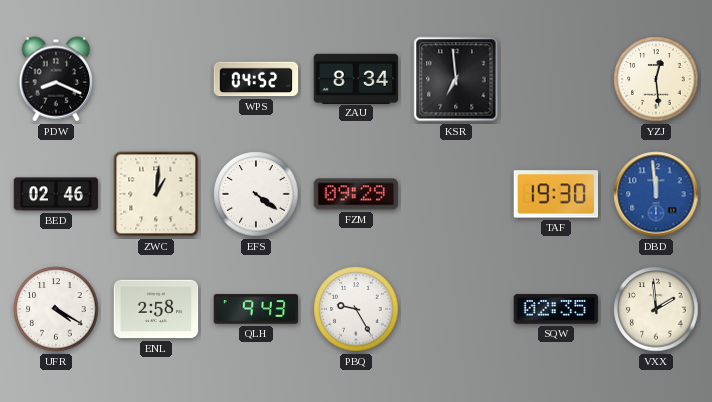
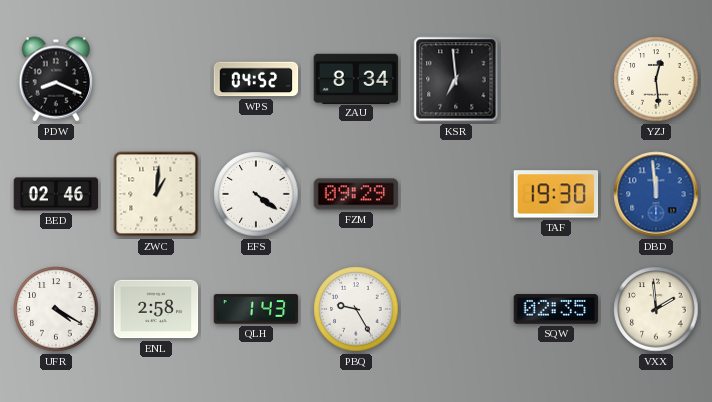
QLH: 9:43 -> 1:43
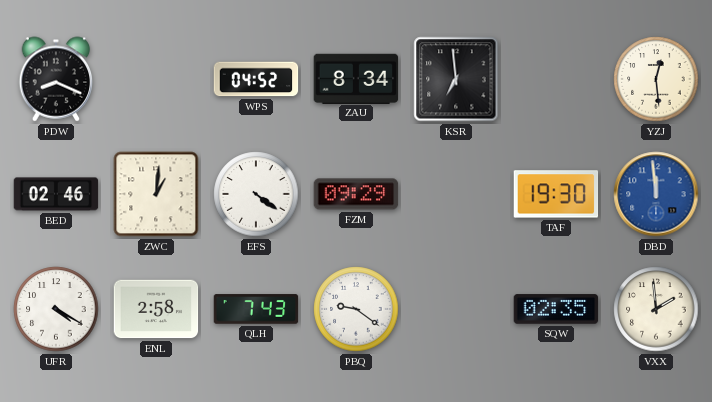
QLH: 1:43 -> 7:43
PBQ: 9:25 -> 9:21
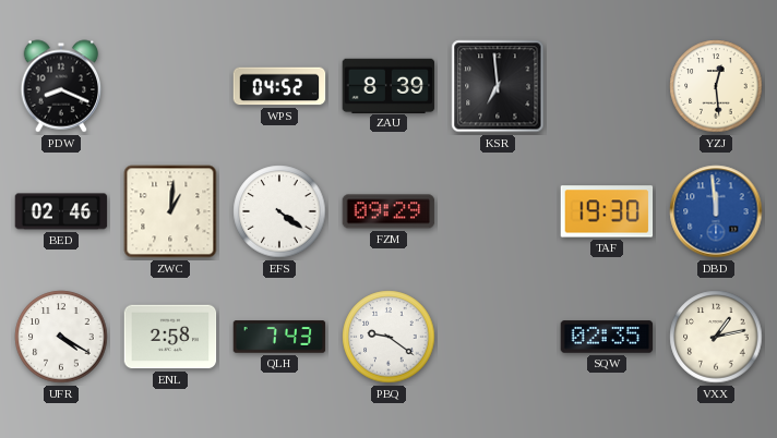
ZAU: 8:34 -> 8:39
VXX: 1:59 -> 1:13
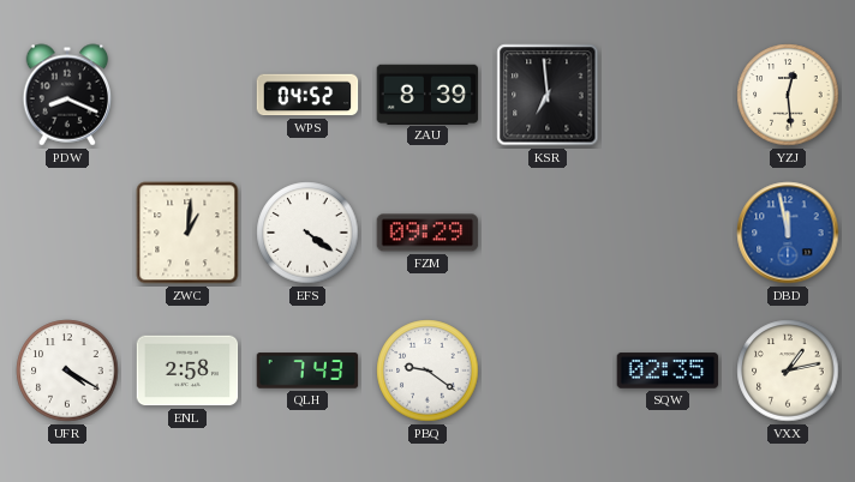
BED: 02:46 -> none
TAF: 19:30 -> none
DBD: 11:59 -> 11:58
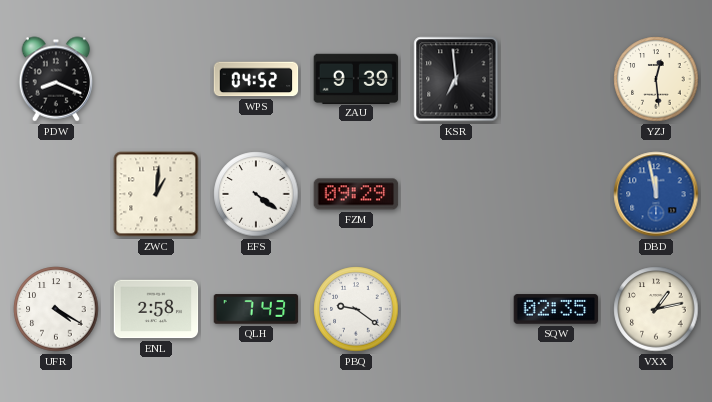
ZAU: 8:39 -> 9:39
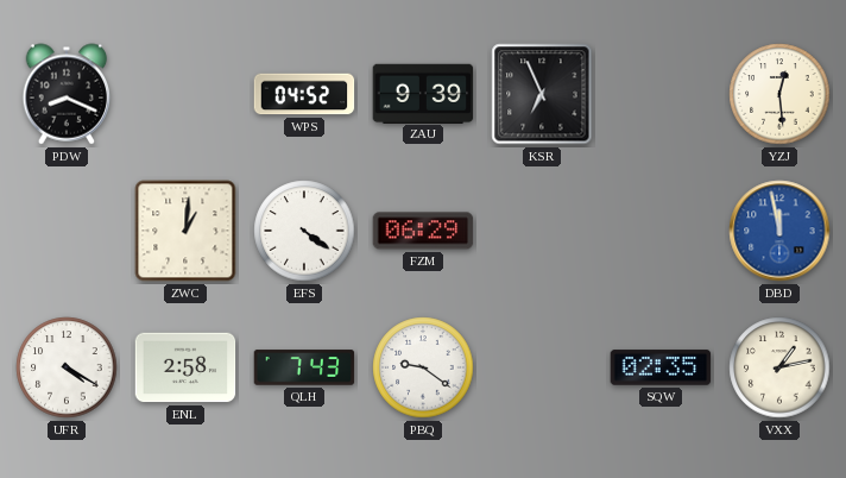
KSR: 6:59 -> 6:56
FZM: 09:29 -> 06:29
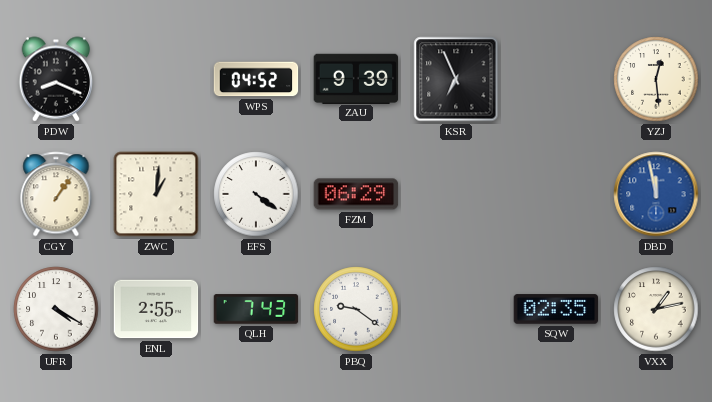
CGY: none -> 1:06
ENL: 2:58 -> 2:55
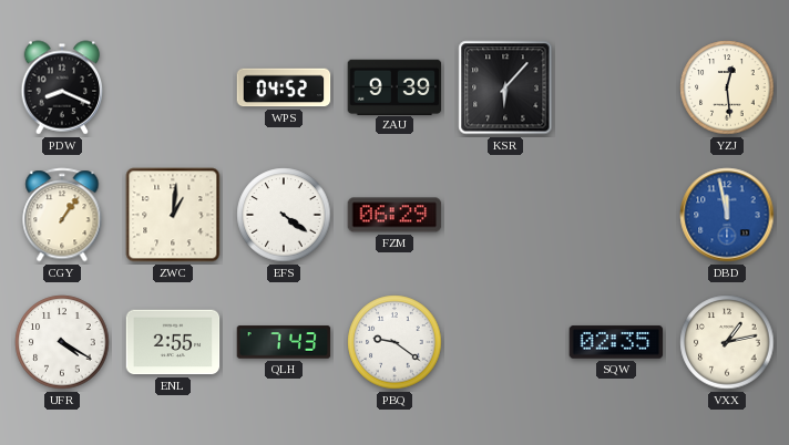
KSR: 6:56 -> 6:07
